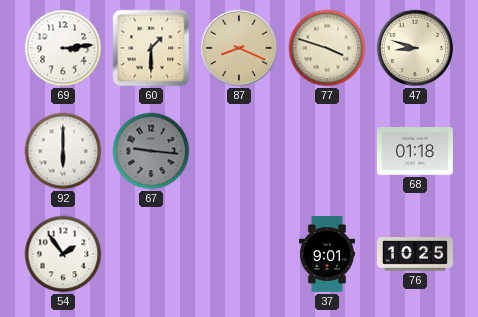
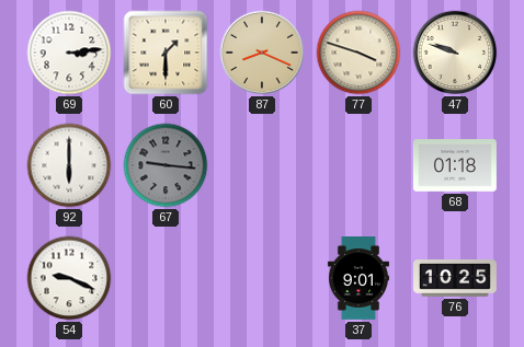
47: 8:48 -> 9:48
54: 1:54 -> 9:19
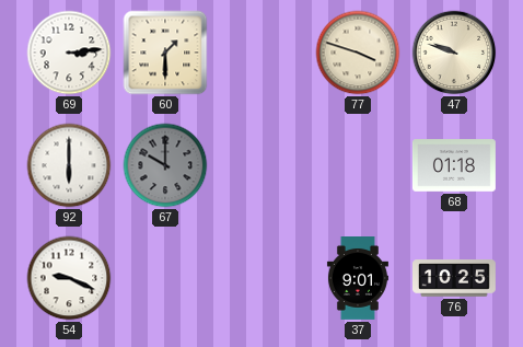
87: 8:19 -> none
67: 9:16 -> 10:00
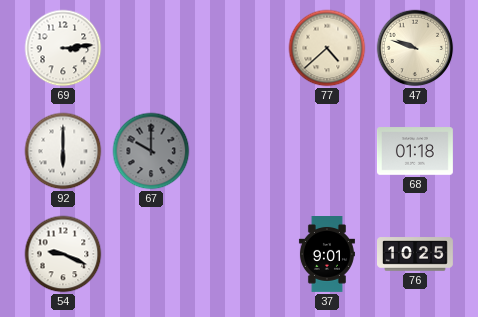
60: 1:30 -> none
77: 3:48 -> 4:38
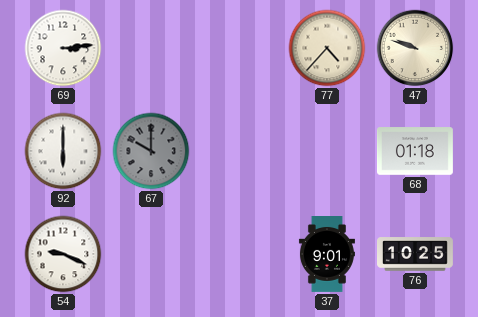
77: 4:38 -> 4:37
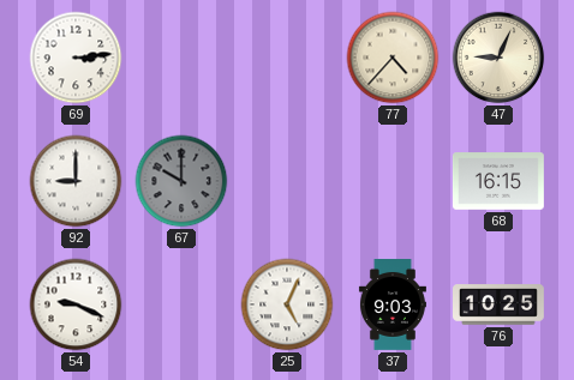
47: 9:48 -> 9:04
92: 6:00 -> 9:00
68: 01:18 -> 16:15
25: none -> 5:04
37: 9:01 -> 9:03
